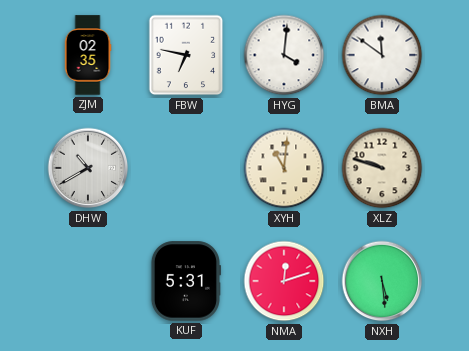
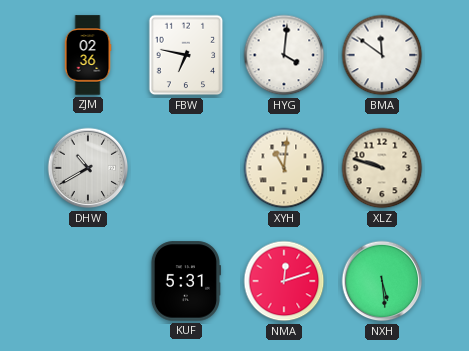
ZJM: 02:35 -> 02:36
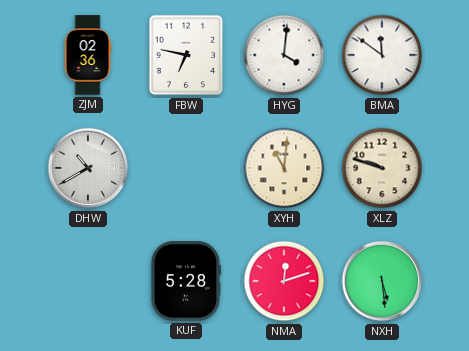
KUF: 5:31 -> 5:28
